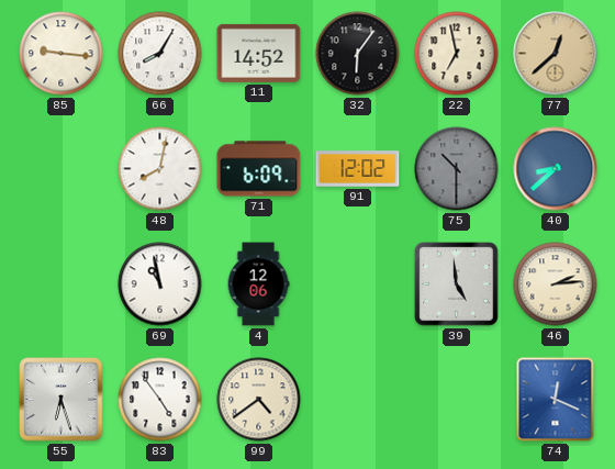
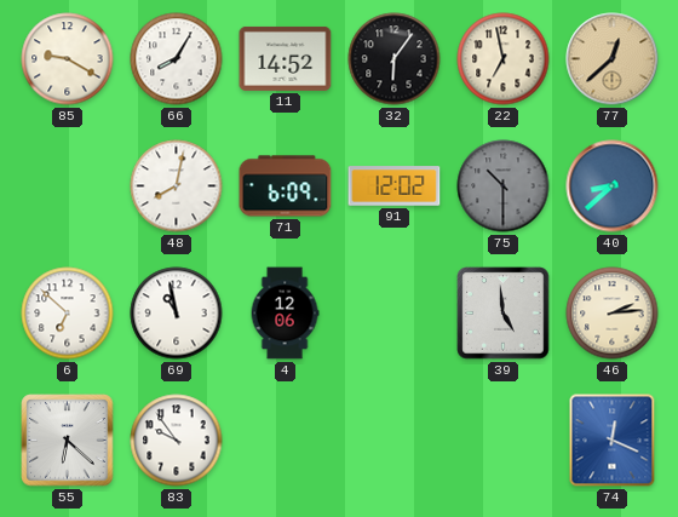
85: 9:16 -> 9:20
6: none -> 6:52
55: 6:27 -> 6:22
83: 4:54 -> 9:54
99: 4:39 -> none
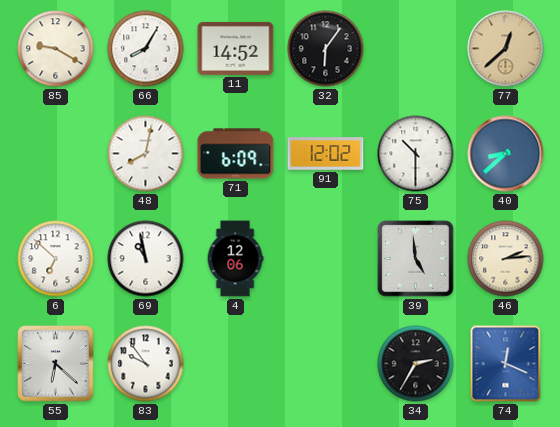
22: 6:58 -> none
75 dial: grey -> white
34: none -> 2:35
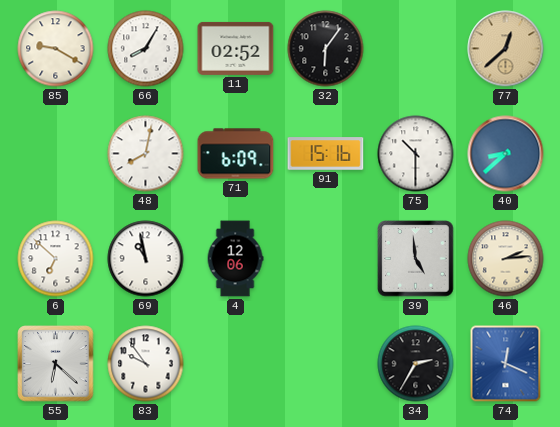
11: 14:52 -> 02:52
91: 12:02 -> 15:16
